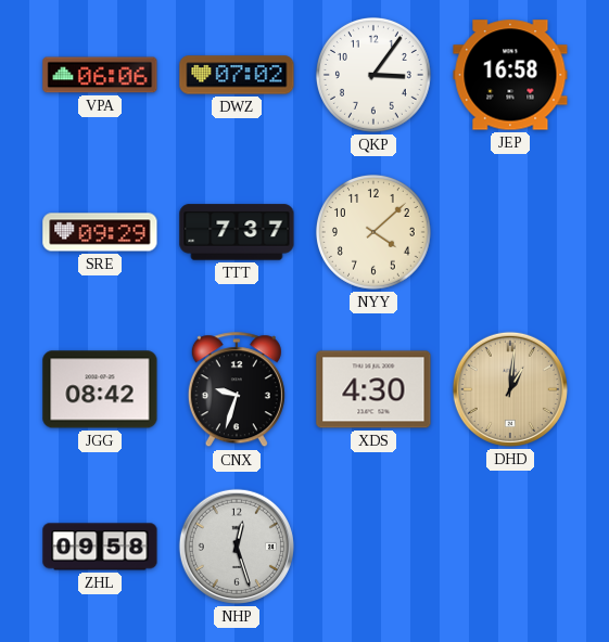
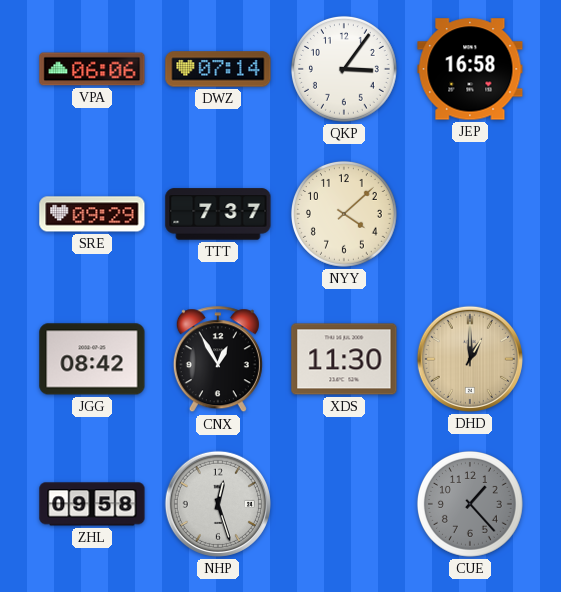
DWZ: 07:02 -> 07:14
CNX: 9:33 -> 12:55
XDS: 4:30 -> 11:30
DHD: 1:01 -> 1:00
CUE: none -> 1:23
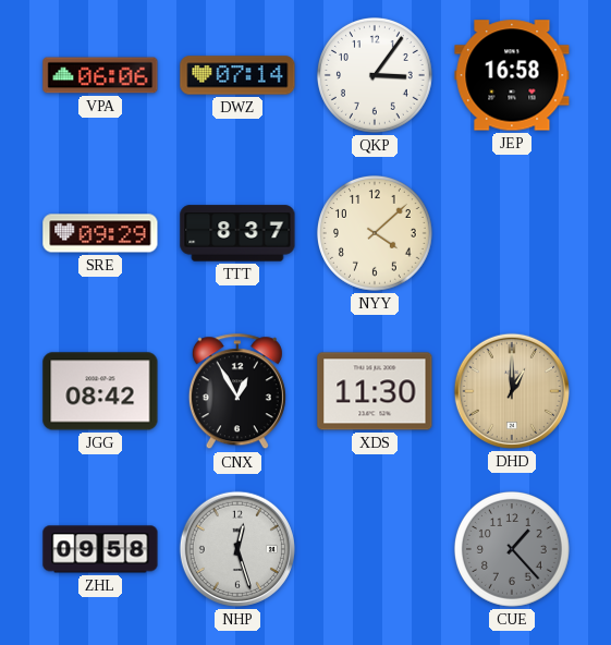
TTT: 7:37 -> 8:37
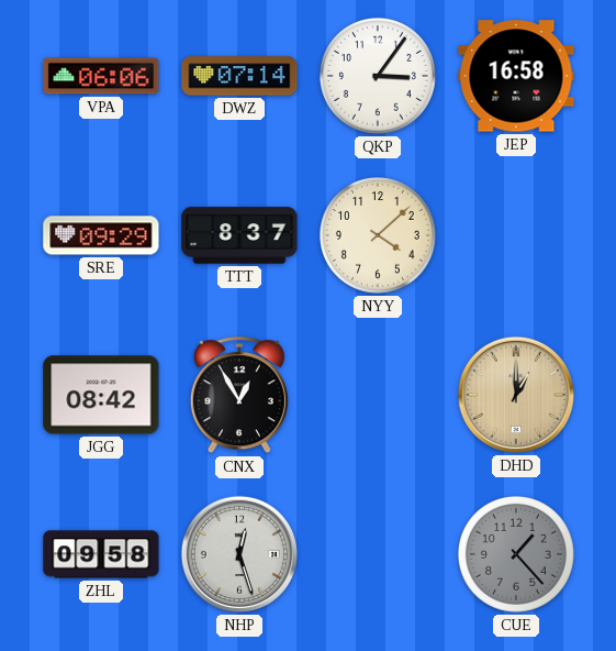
XDS: 11:30 -> none
